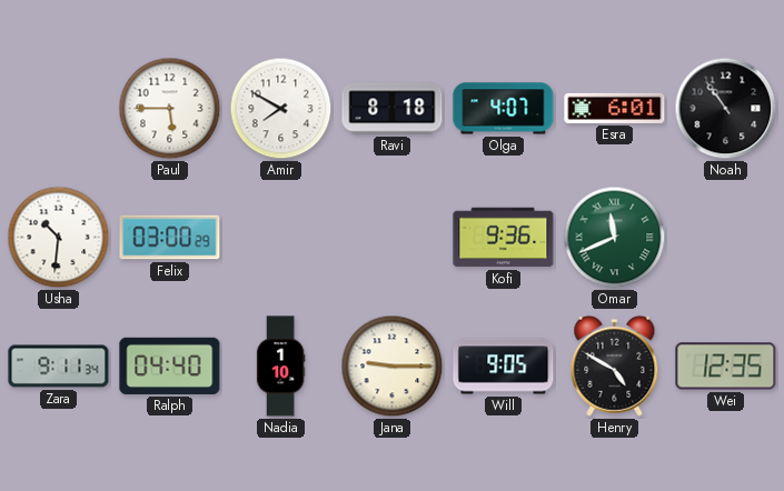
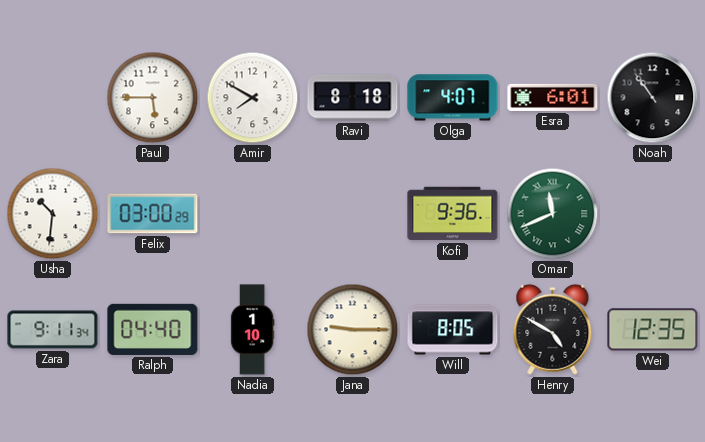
Will: 9:05 -> 8:05
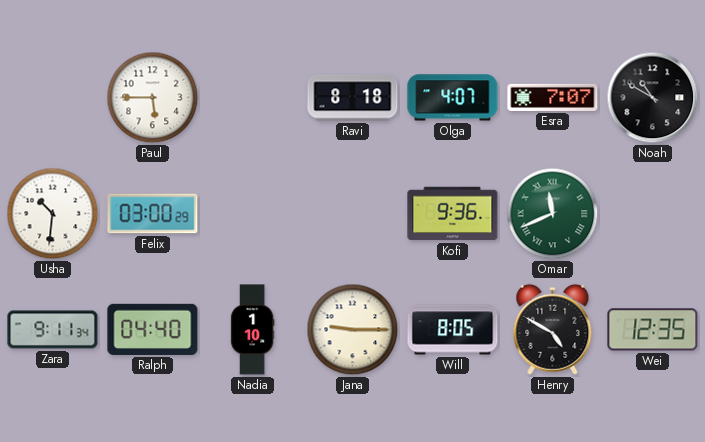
Amir: 7:50 -> none
Esra: 6:01 -> 7:07
Noah: 10:54 -> 10:50
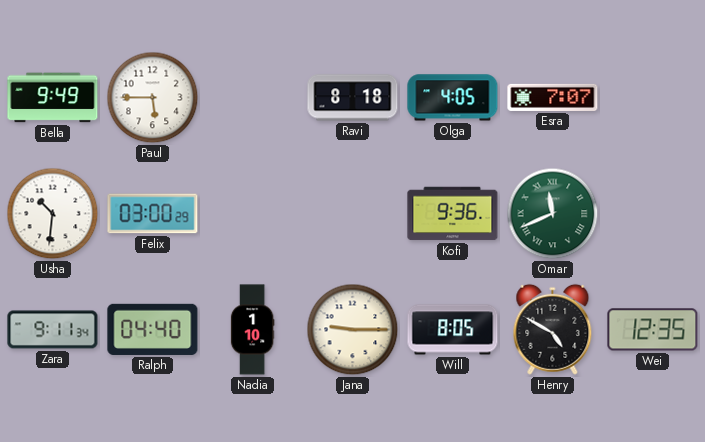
Bella: none -> 9:49
Olga: 4:07 -> 4:05
Noah: 10:50 -> none
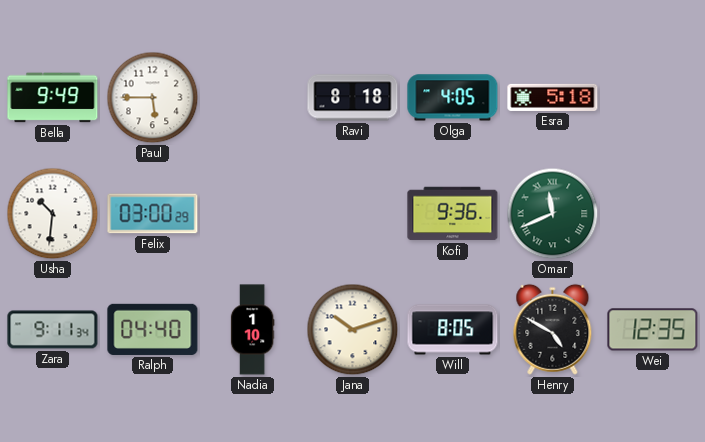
Esra: 7:07 -> 5:18
Jana: 9:15 -> 10:12
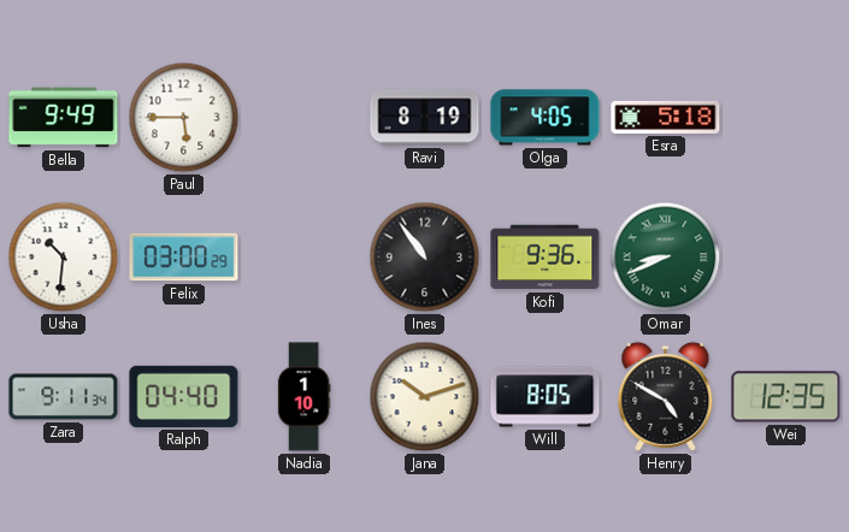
Ravi: 8:18 -> 8:19
Ines: none -> 10:54
Omar: 11:41 -> 8:41
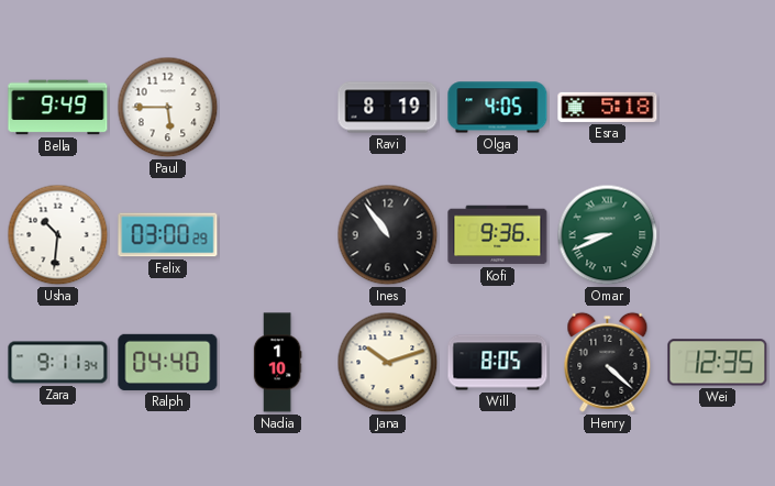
Henry: 4:50 -> 4:22
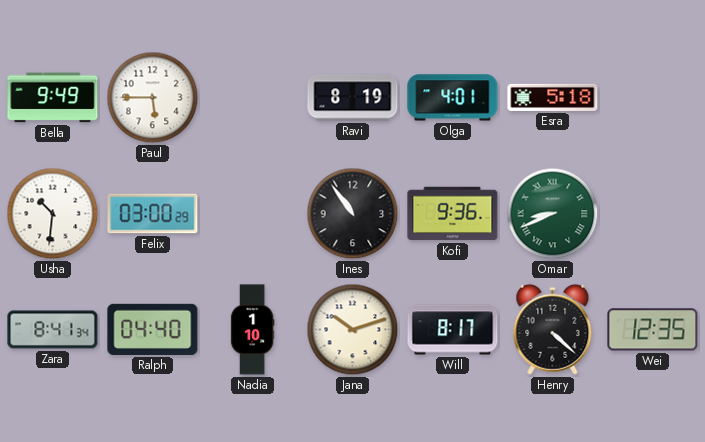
Olga: 4:05 -> 4:01
Zara: 9:11 -> 8:41
Will: 8:05 -> 8:17
